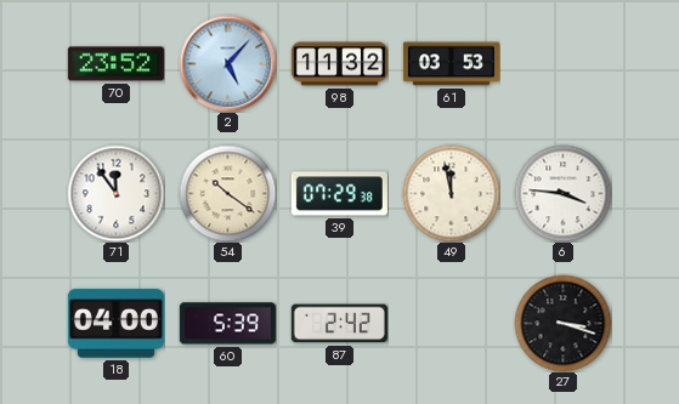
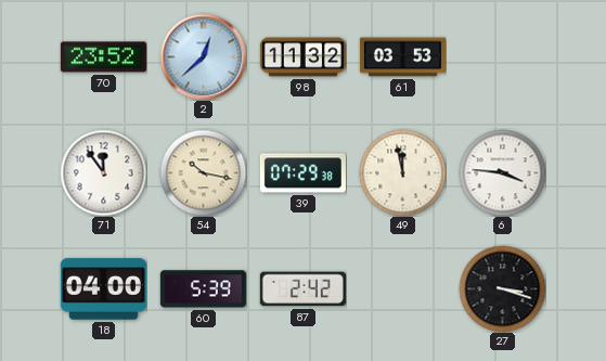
2: 5:07 -> 12:38
54: 10:21 -> 10:17
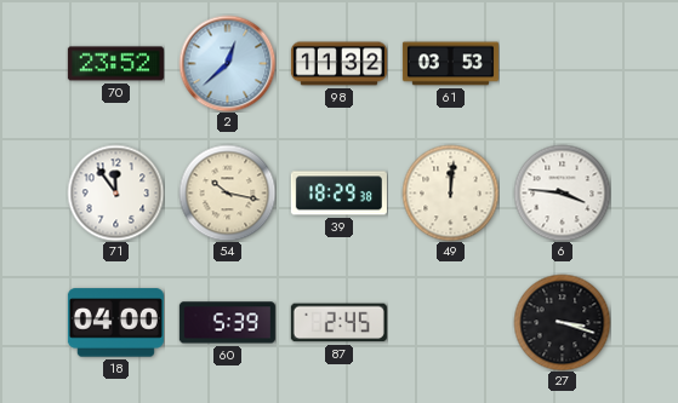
39: 07:29 -> 18:29
49: 11:58 -> 12:01
87: 2:42 -> 2:45
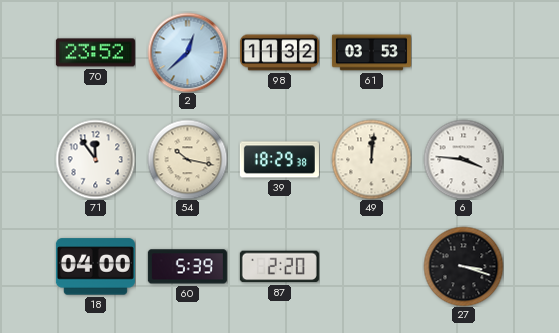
87: 2:45 -> 2:20
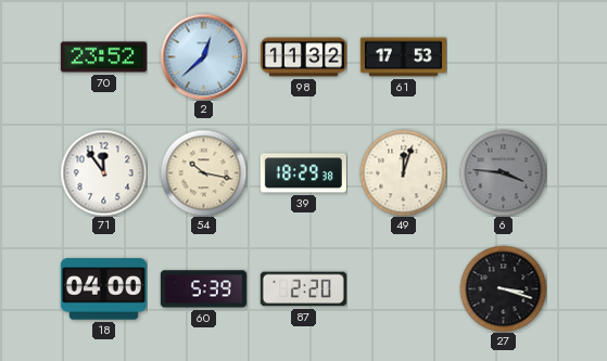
61: 03:53 -> 17:53
49: 12:01 -> 12:03
6 dial: white -> grey
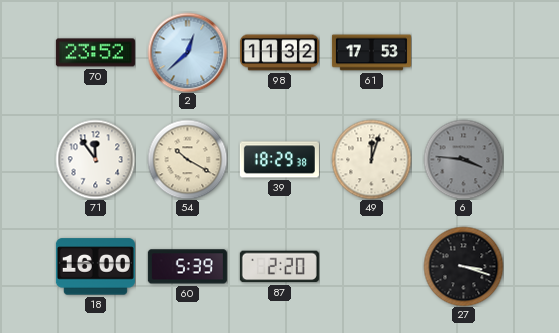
54: 10:17 -> 10:20
18: 04:00 -> 16:00
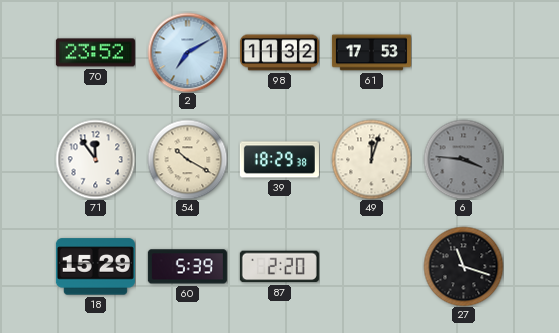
2: 12:38 -> 7:10
18: 16:00 -> 15:29
27: 3:18 -> 11:18
